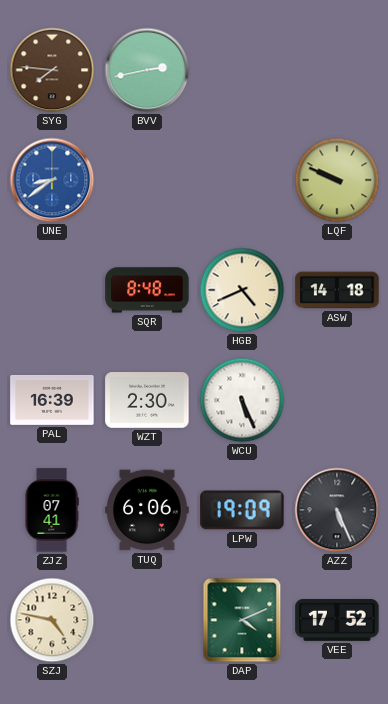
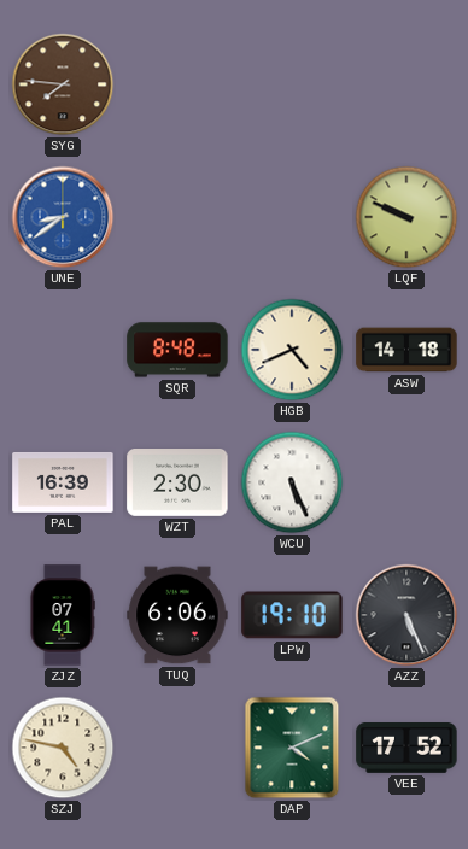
BVV: 2:43 -> none
LPW: 19:09 -> 19:10
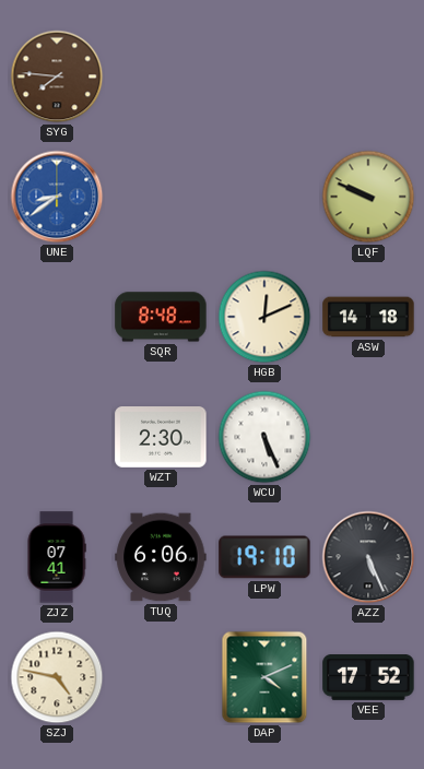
HGB: 4:41 -> 12:11
PAL: 16:39 -> none
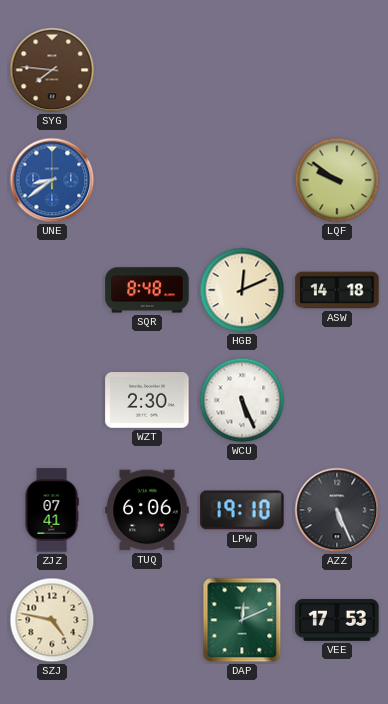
LQF: 9:49 -> 9:51
DAP: 4:11 -> 12:11
VEE: 17:52 -> 17:53
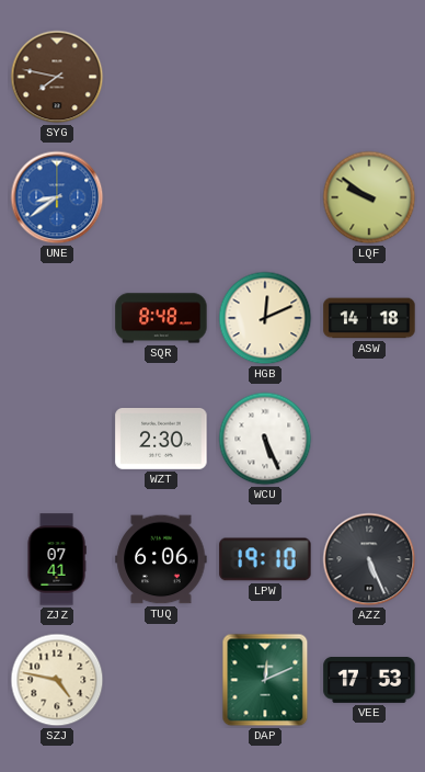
SYG: 7:46 -> 7:47
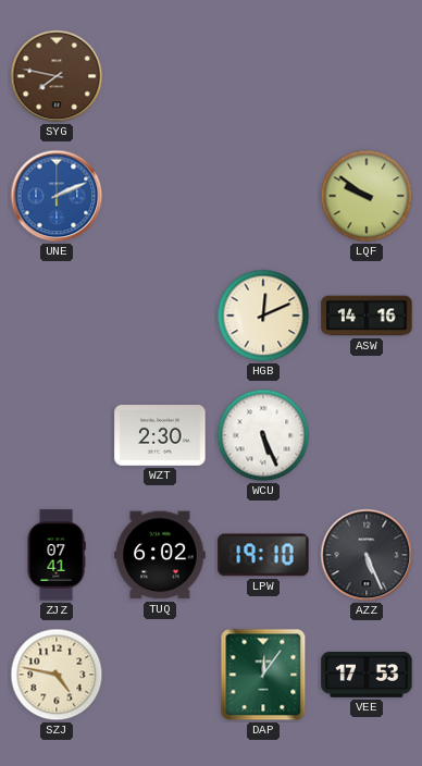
UNE: 8:39 -> 2:11
SQR: 8:48 -> none
ASW: 14:18 -> 14:16
TUQ: 6:06 -> 6:02
DAP: 12:11 -> 12:06
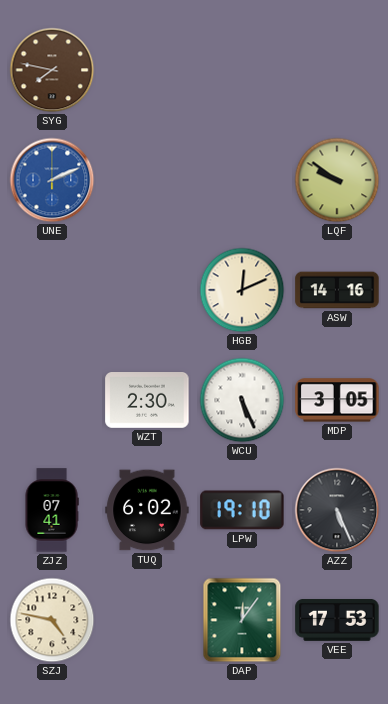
MDP: none -> 3:05
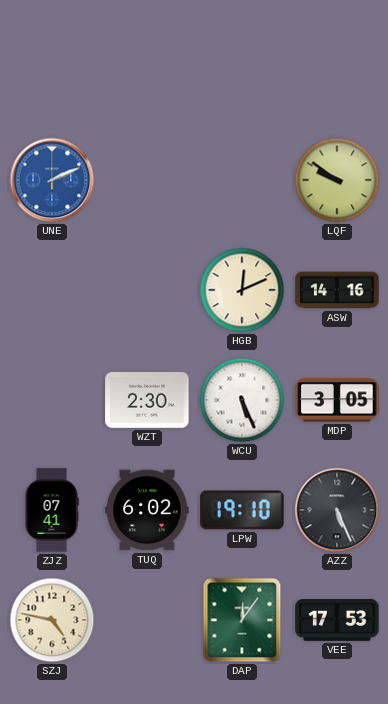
SYG: 7:47 -> none
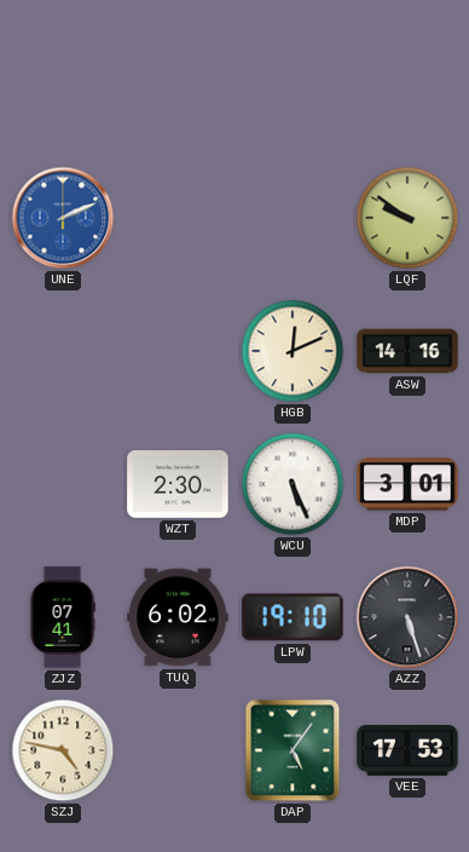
MDP: 3:05 -> 3:01
AZZ: 5:26 -> 5:27
DAP: 12:06 -> 5:06
